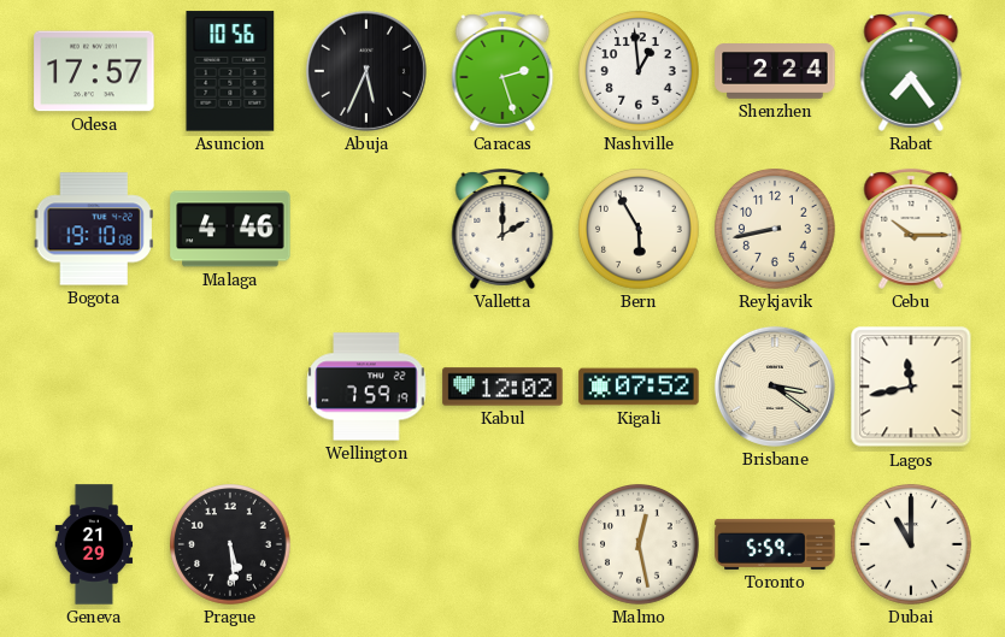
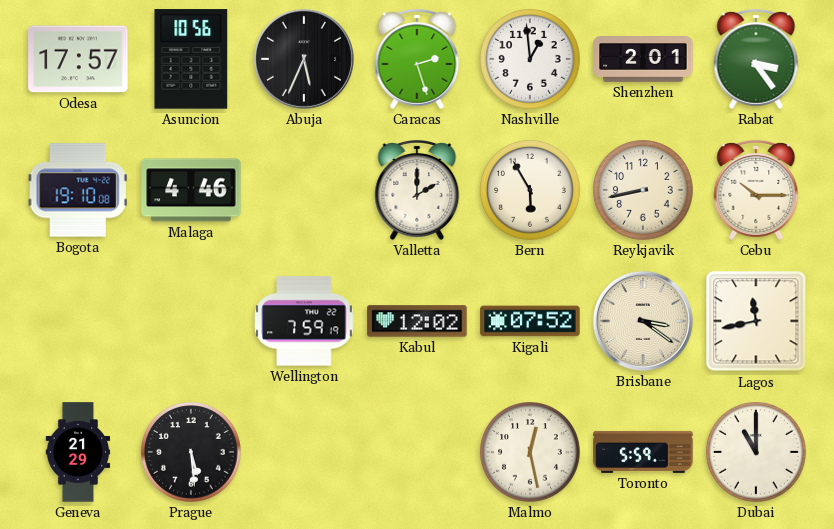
Shenzhen: 2:24 -> 2:01
Rabat: 7:24 -> 3:24
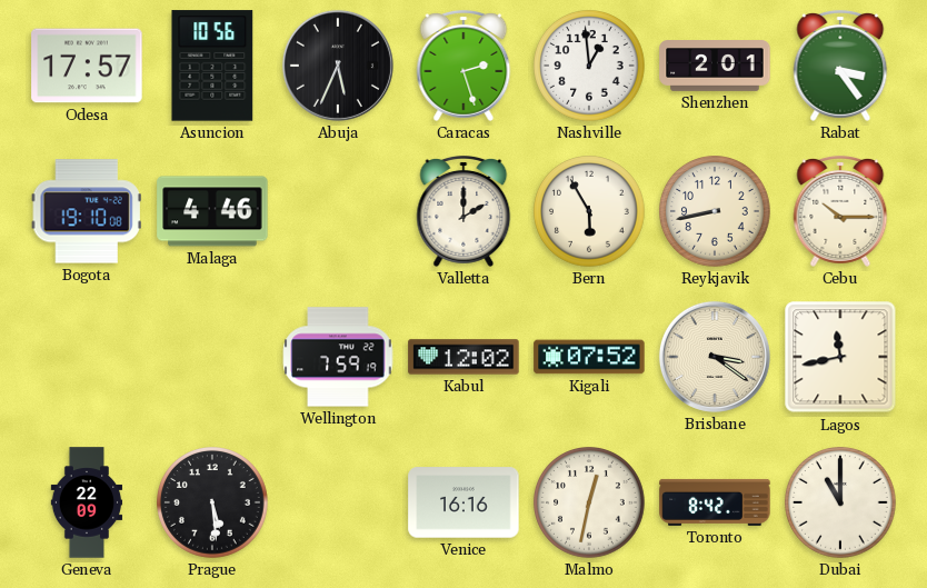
Geneva: 21:29 -> 22:09
Venice: none -> 16:16
Malmo: 12:28 -> 12:32
Toronto: 5:59 -> 8:42
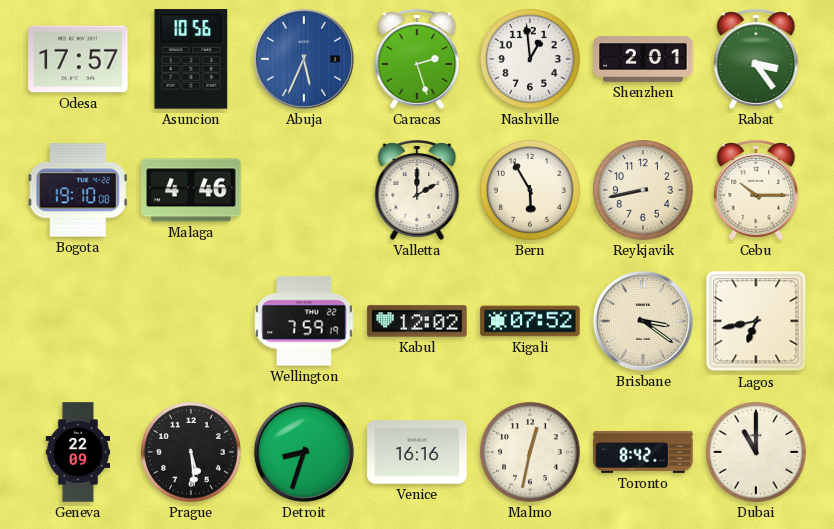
Abuja dial: black -> blue
Lagos: 11:43 -> 6:43
Detroit: none -> 8:33
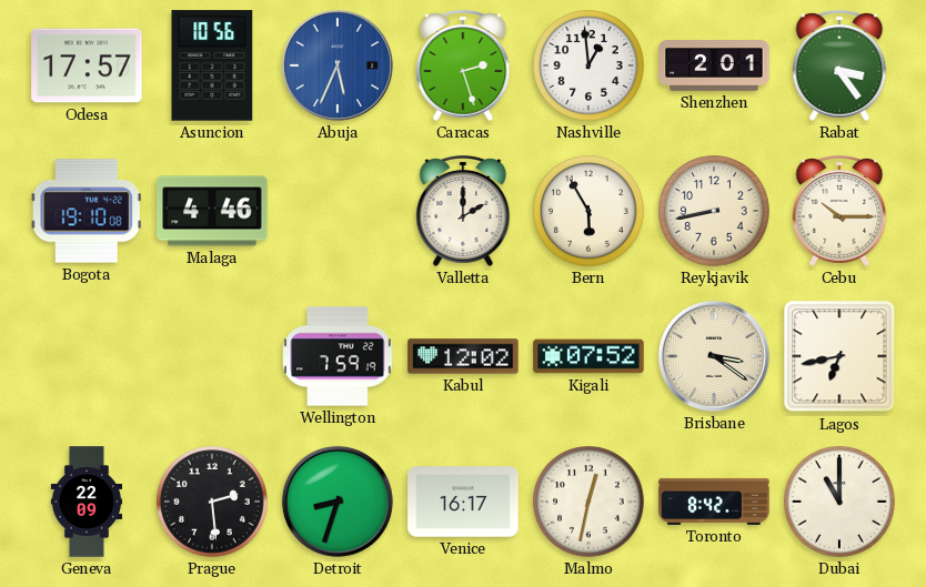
Prague: 5:29 -> 2:29
Venice: 16:16 -> 16:17
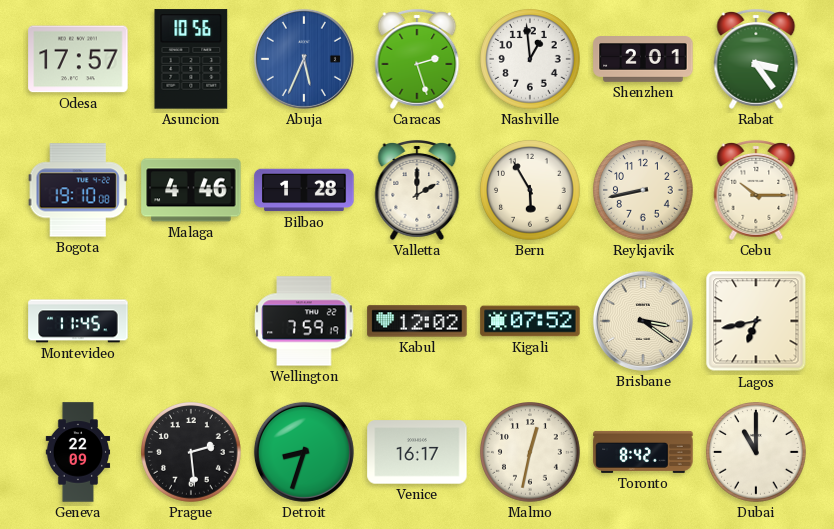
Bilbao: none -> 1:28
Montevideo: none -> 11:45
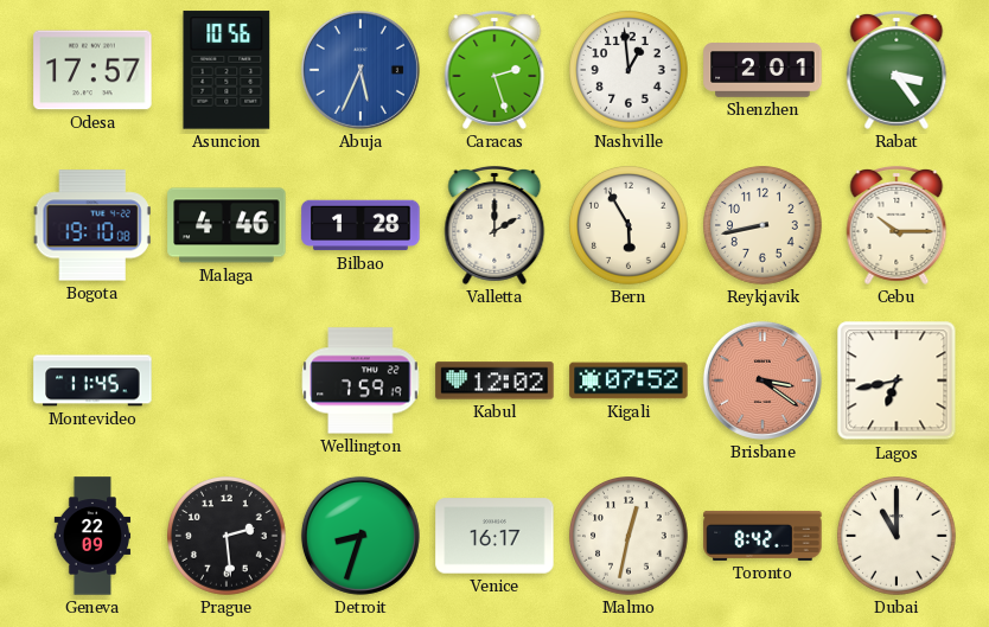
Brisbane dial: cream -> salmon
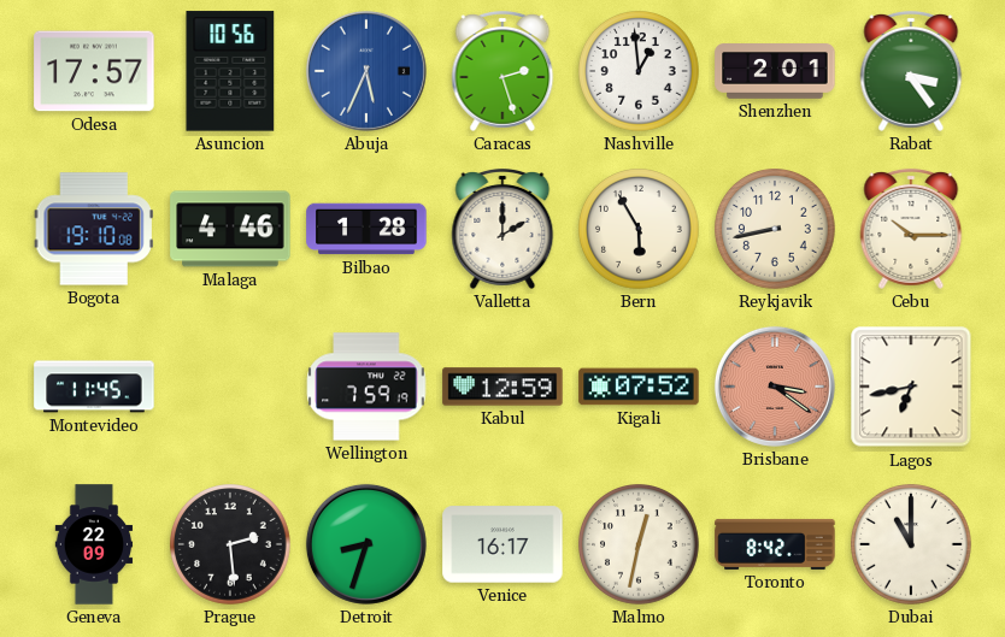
Kabul: 12:02 -> 12:59
